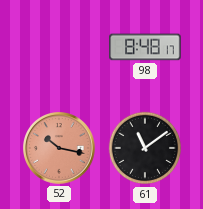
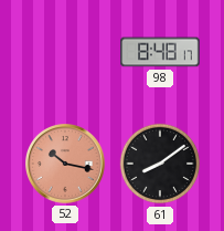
61: 11:09 -> 8:09
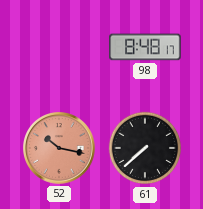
61: 8:09 -> 7:38
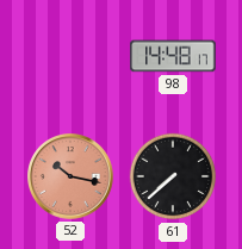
98: 8:48 -> 14:48
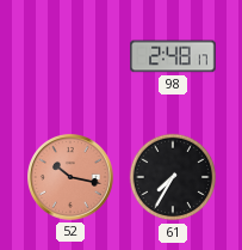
98: 14:48 -> 2:48
61: 7:38 -> 7:35
